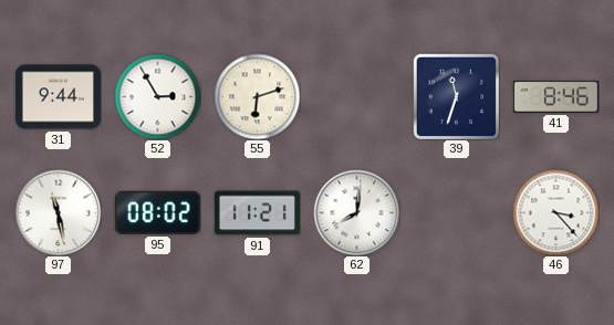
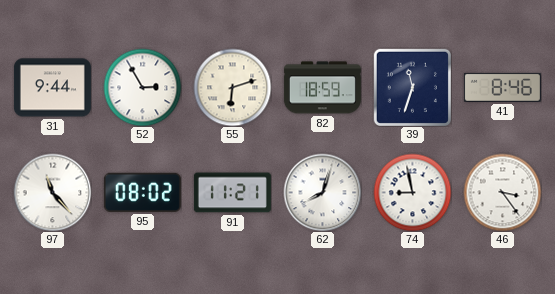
82: none -> 18:59
97: 11:28 -> 11:23
62: 8:01 -> 8:03
74: none -> 8:58
46: 3:23 -> 3:24
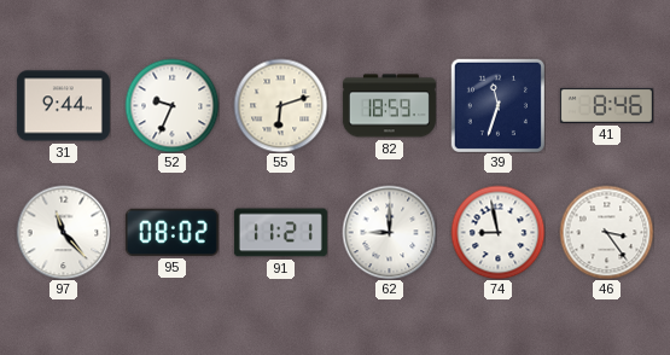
52: 2:55 -> 9:34
62: 8:03 -> 9:00
